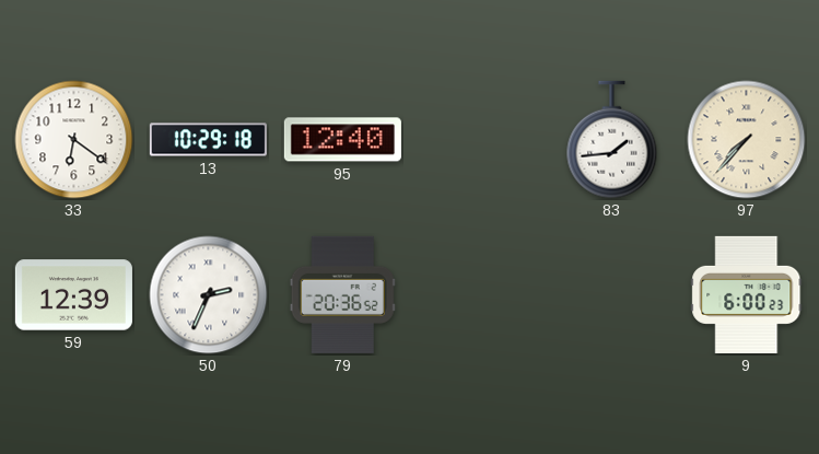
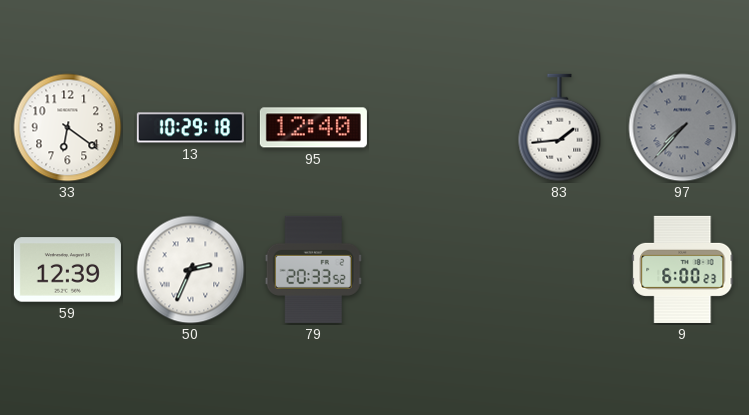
97 dial: cream -> grey
79: 20:36 -> 20:33
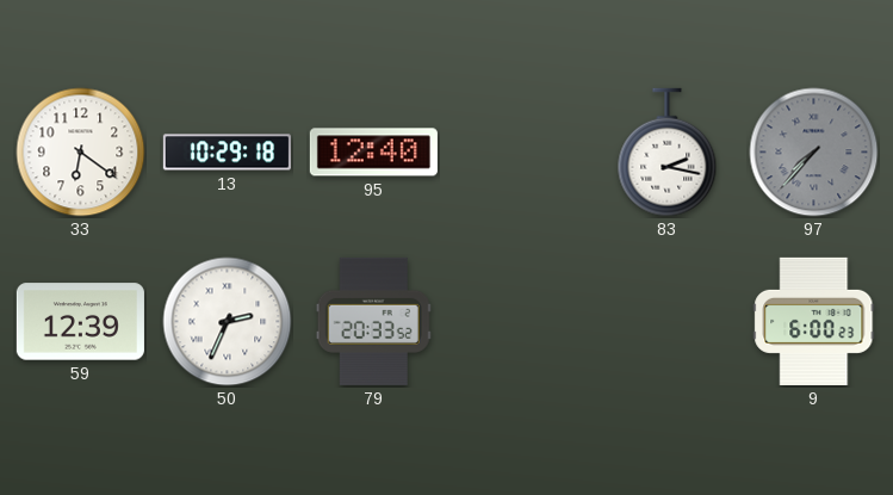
83: 1:44 -> 2:17
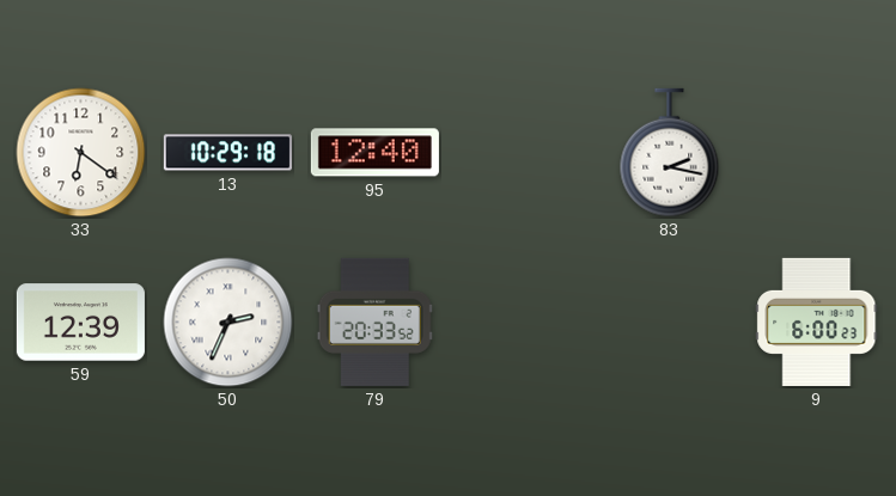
97: 7:37 -> none
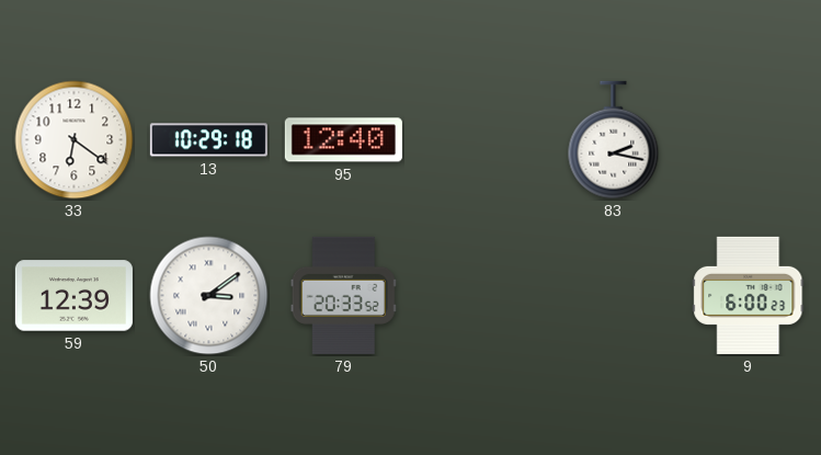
50: 2:34 -> 3:09
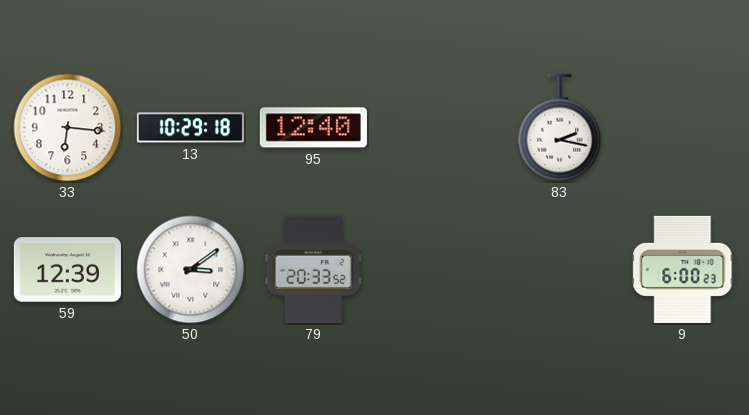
33: 6:21 -> 6:16
